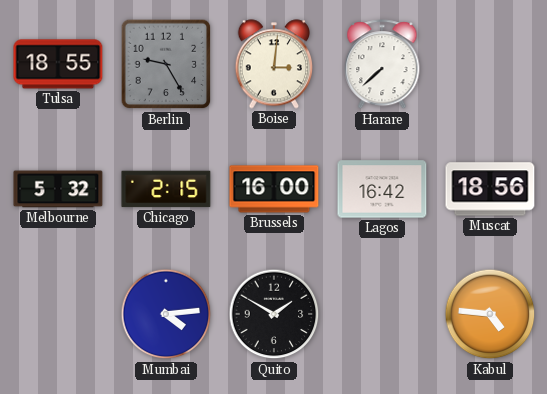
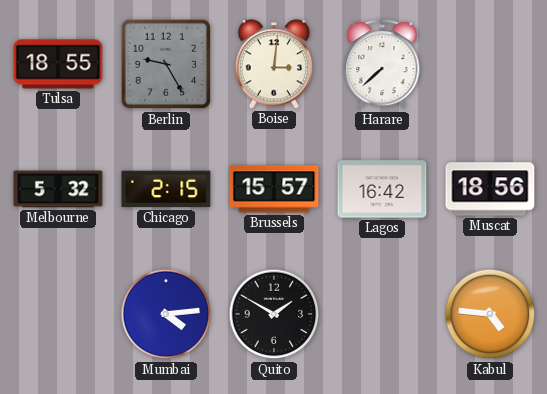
Brussels: 16:00 -> 15:57
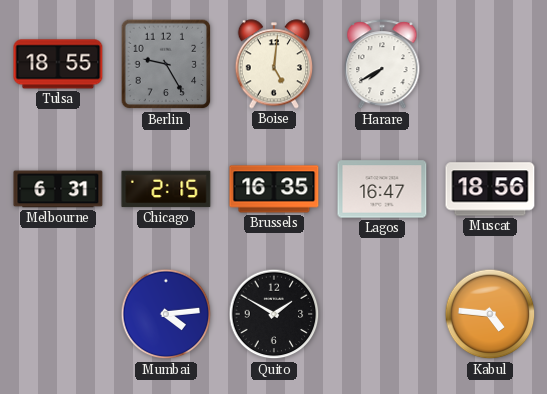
Boise: 3:01 -> 5:01
Harare: 7:38 -> 7:40
Melbourne: 5:32 -> 6:31
Brussels: 15:57 -> 16:35
Lagos: 16:42 -> 16:47
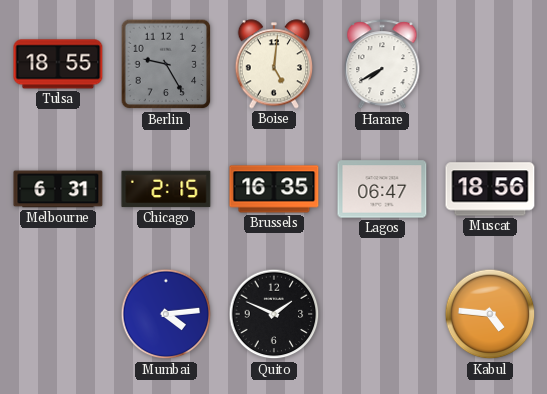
Lagos: 16:47 -> 06:47
Quito: 1:50 -> 1:49
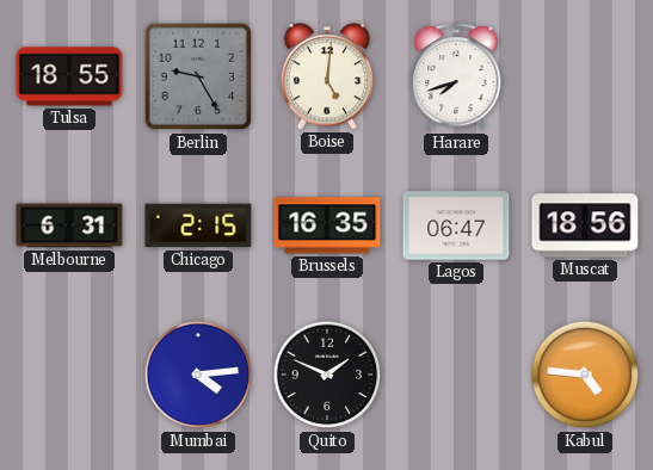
Harare: 7:40 -> 7:42
